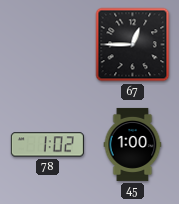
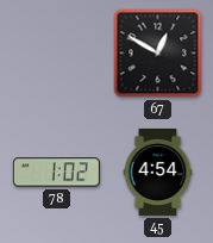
67: 12:45 -> 12:50
45: 1:00 -> 4:54
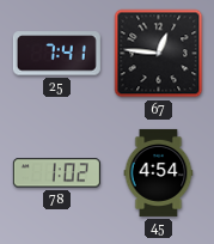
25: none -> 7:41
67: 12:50 -> 12:46
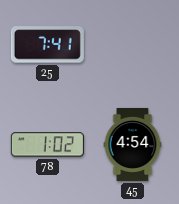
67: 12:46 -> none
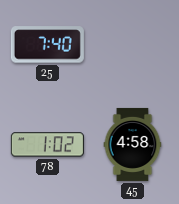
25: 7:41 -> 7:40
45: 4:54 -> 4:58
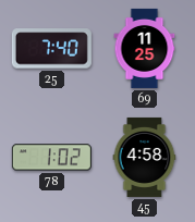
69: none -> 11:25
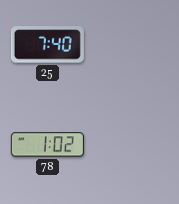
69: 11:25 -> none
45: 4:58 -> none
